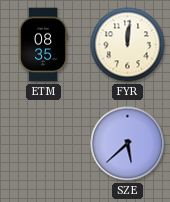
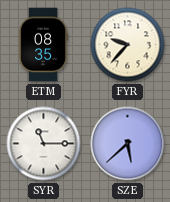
FYR: 12:01 -> 9:37
SYR: none -> 11:15
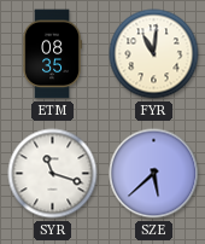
FYR: 9:37 -> 11:01
SYR: 11:15 -> 11:18
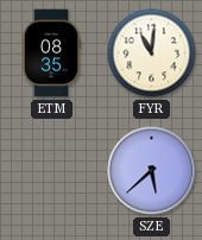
SYR: 11:18 -> none
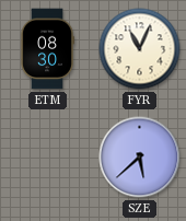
ETM: 08:35 -> 08:30
FYR: 11:01 -> 11:04
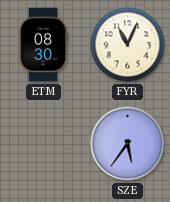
SZE: 5:38 -> 5:36
